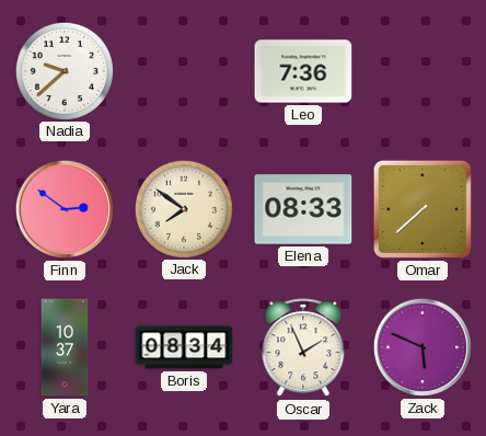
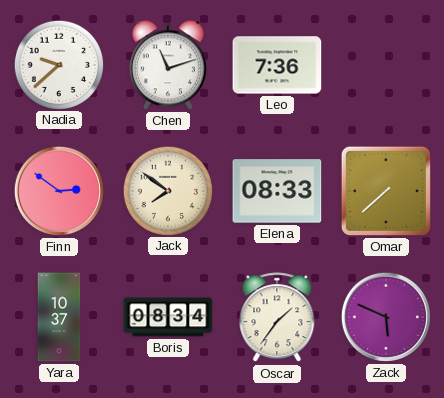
Chen: none -> 11:12
Oscar: 1:56 -> 1:36
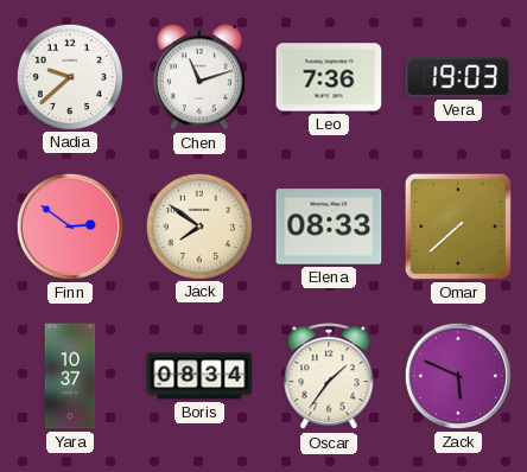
Vera: none -> 19:03
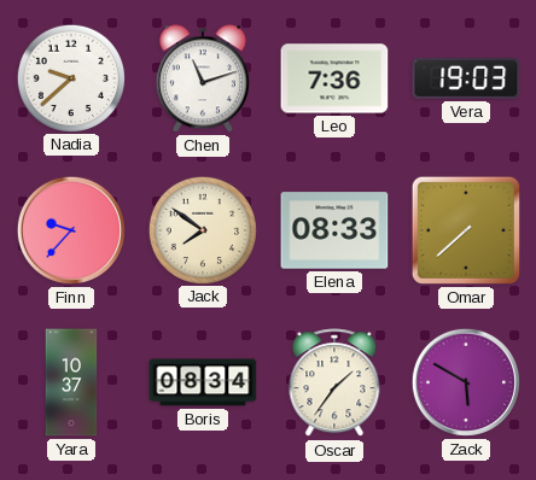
Finn: 2:51 -> 9:37
Zack: 5:49 -> 5:50
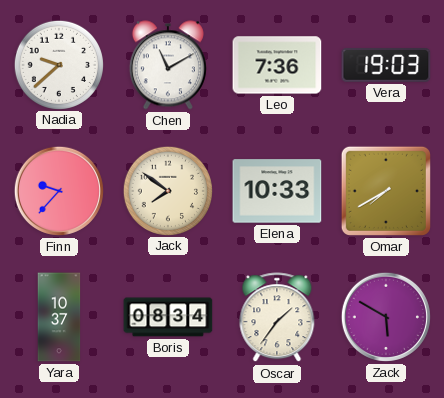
Chen: 11:12 -> 11:10
Elena: 08:33 -> 10:33
Omar: 7:38 -> 7:40
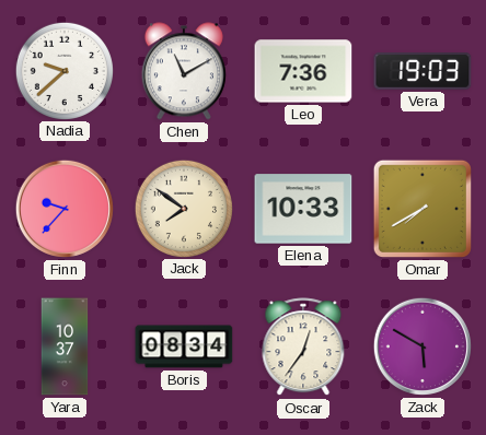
Oscar: 1:36 -> 12:36
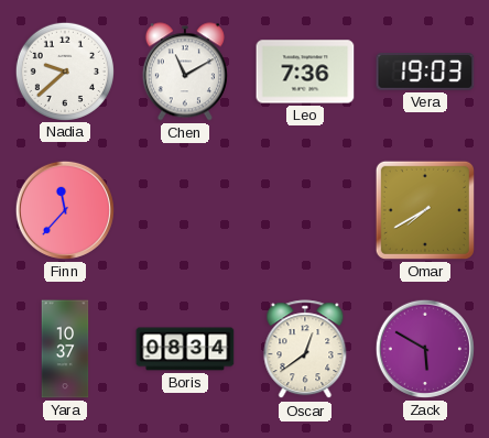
Finn: 9:37 -> 11:37
Jack: 7:51 -> none
Elena: 10:33 -> none
Oscar: 12:36 -> 12:39
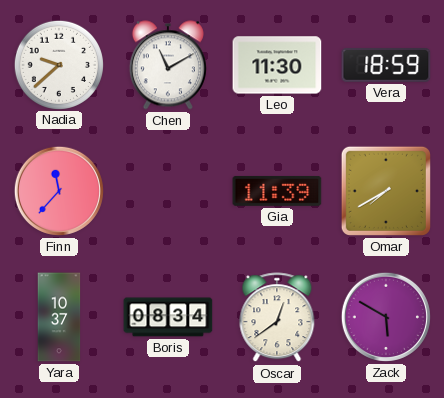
Leo: 7:36 -> 11:30
Vera: 19:03 -> 18:59
Gia: none -> 11:39
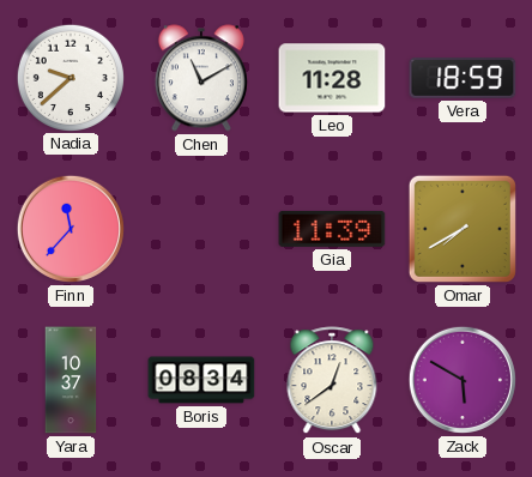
Leo: 11:30 -> 11:28
